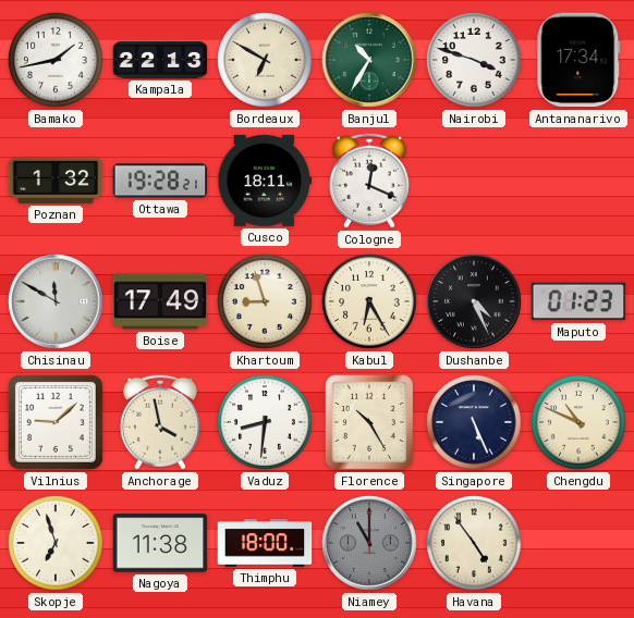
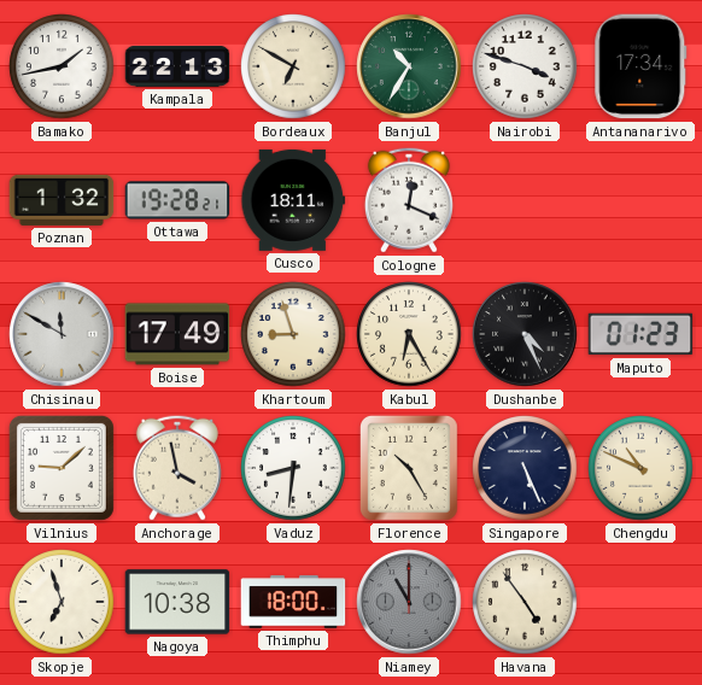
Nagoya: 11:38 -> 10:38
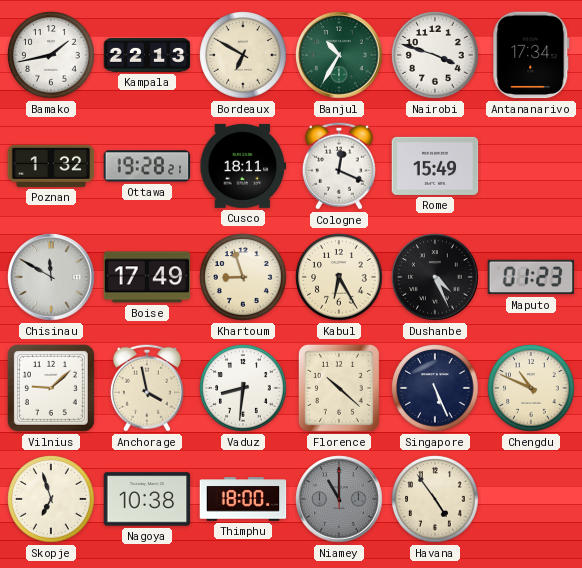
Rome: none -> 15:49
Florence: 10:25 -> 10:22
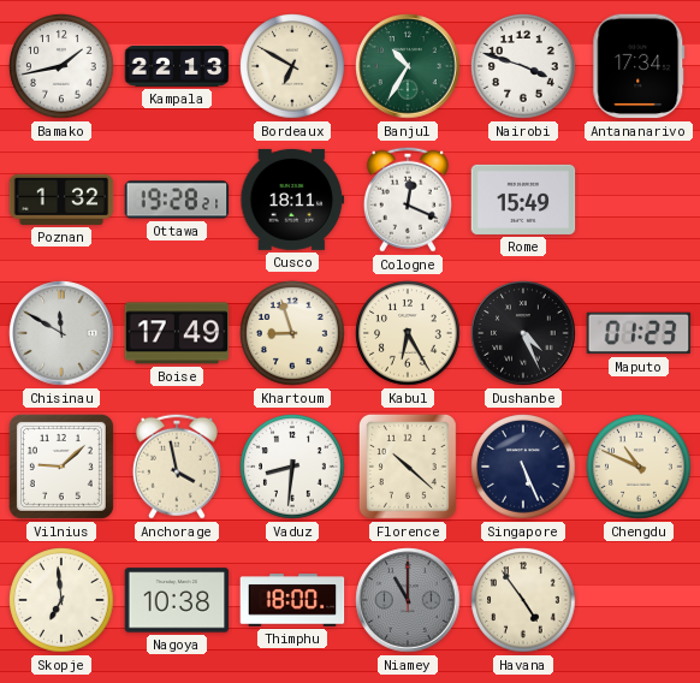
Skopje: 6:57 -> 6:59
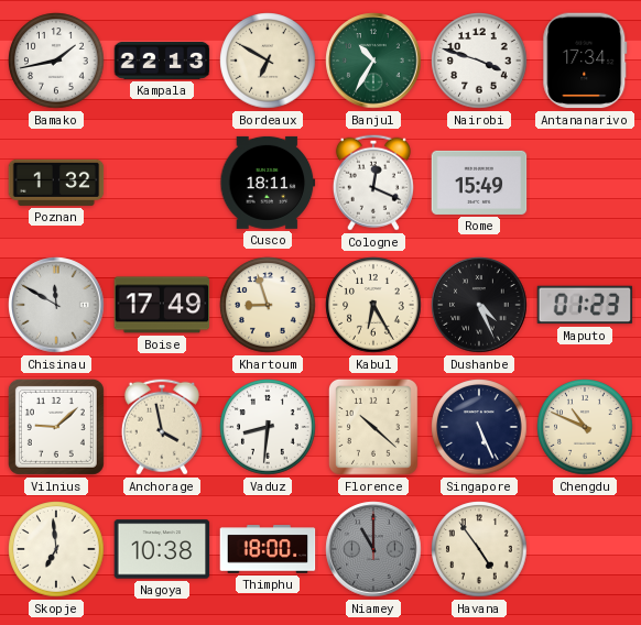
Ottawa: 19:28 -> none
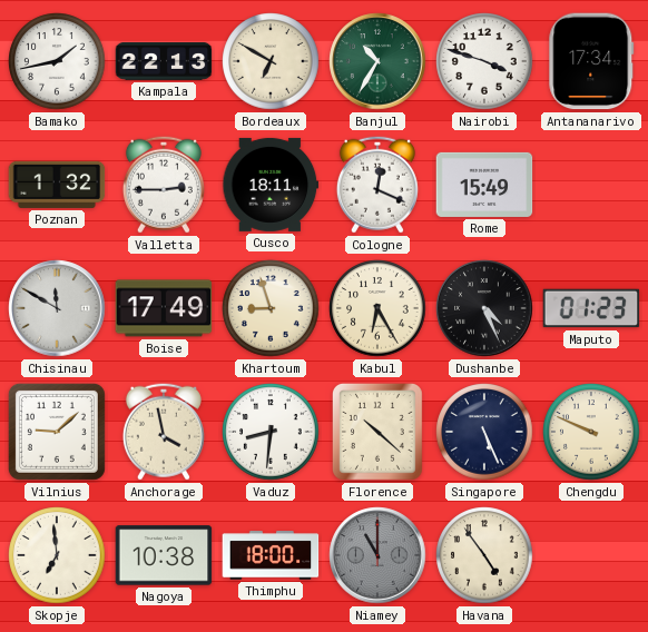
Valletta: none -> 2:45
Chengdu: 10:49 -> 9:49
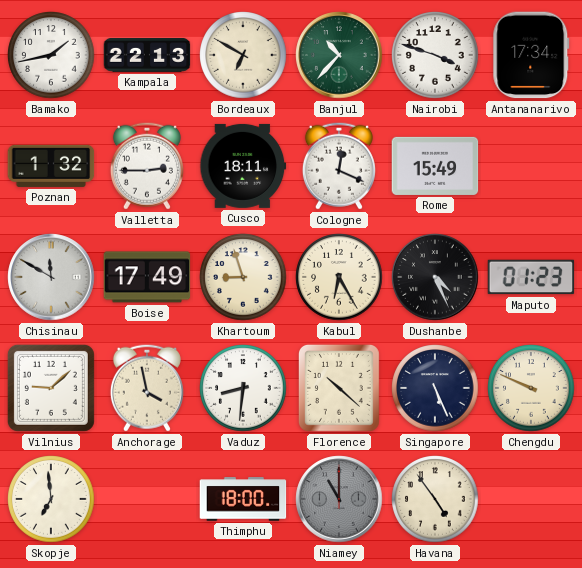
Banjul: 10:35 -> 10:37
Nagoya: 10:38 -> none
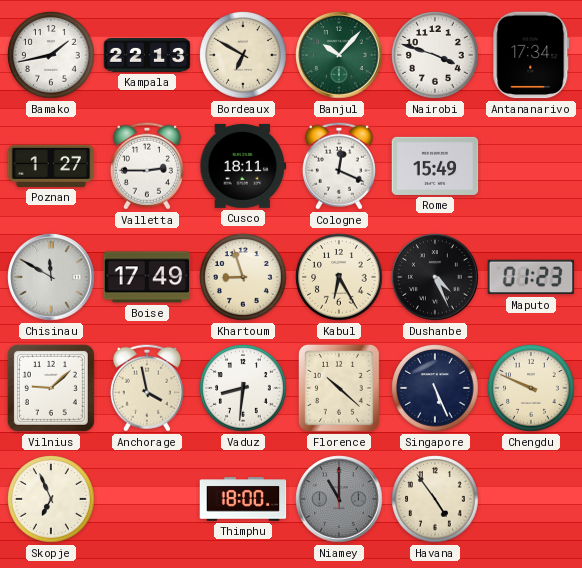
Banjul: 10:37 -> 10:07
Poznan: 1:32 -> 1:27
Skopje: 6:59 -> 6:56
